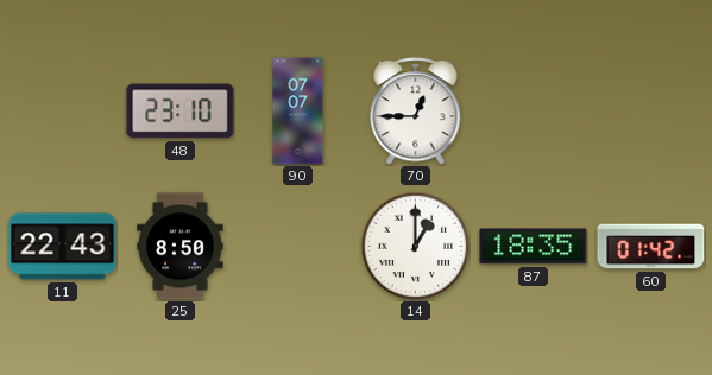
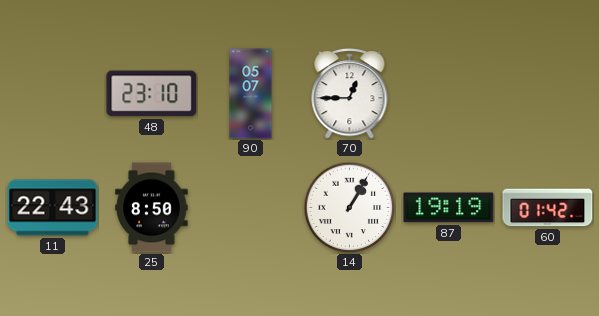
90: 07:07 -> 05:07
14: 1:00 -> 1:05
87: 18:35 -> 19:19
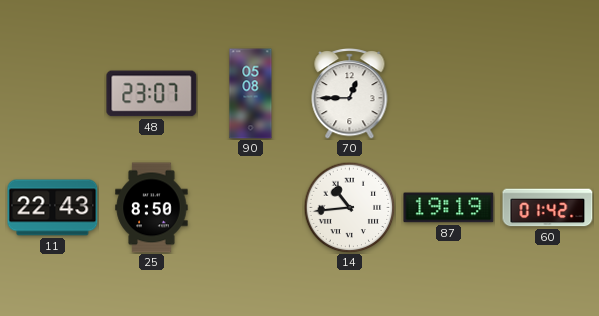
48: 23:10 -> 23:07
90: 05:07 -> 05:08
14: 1:05 -> 10:44
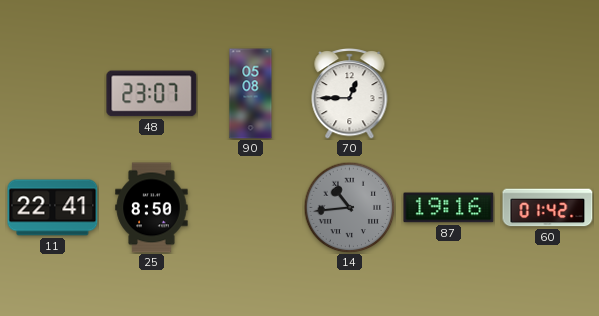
11: 22:43 -> 22:41
14 dial: white -> grey
87: 19:19 -> 19:16
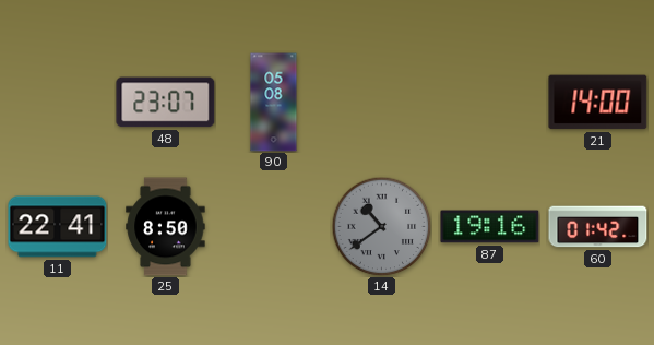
70: 12:45 -> none
21: none -> 14:00
14: 10:44 -> 10:39
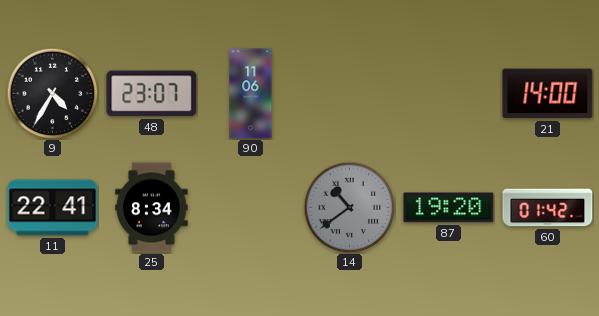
9: none -> 4:35
90: 05:08 -> 11:06
25: 8:50 -> 8:34
87: 19:16 -> 19:20
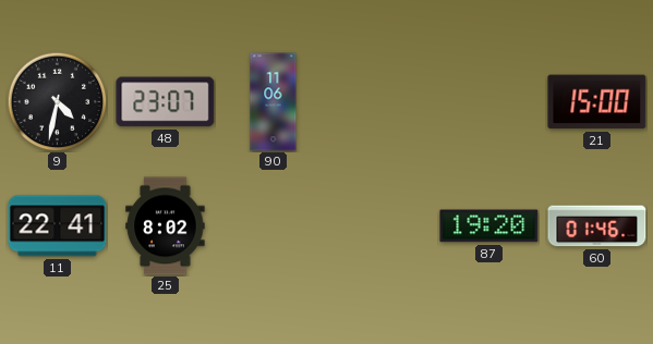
9: 4:35 -> 4:32
21: 14:00 -> 15:00
25: 8:34 -> 8:02
14: 10:39 -> none
60: 01:42 -> 01:46
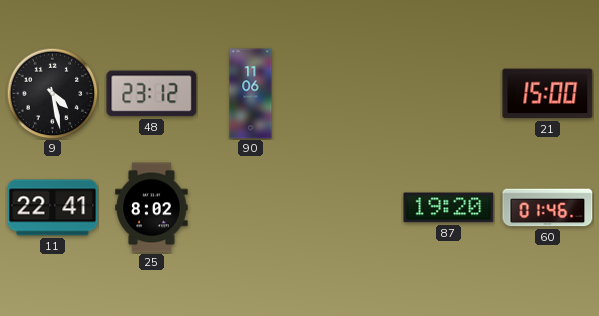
9: 4:32 -> 4:28
48: 23:07 -> 23:12
